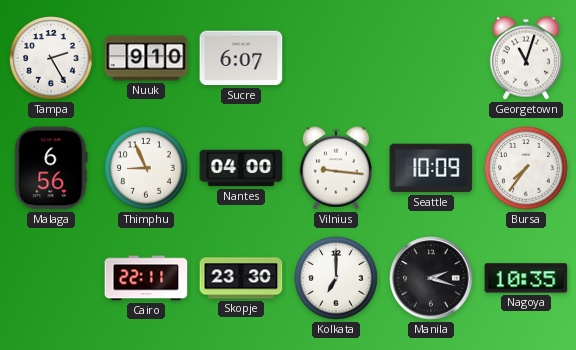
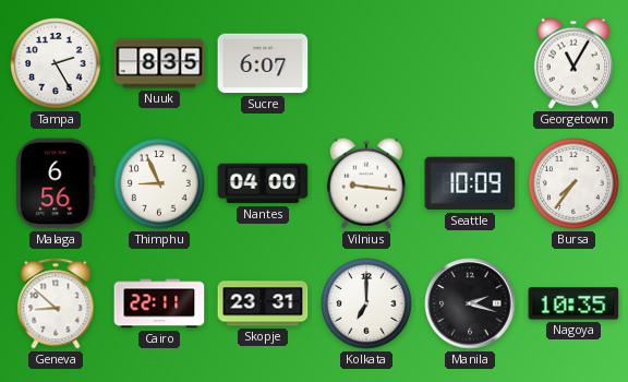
Nuuk: 9:10 -> 8:35
Georgetown: 11:03 -> 11:05
Geneva: none -> 8:52
Skopje: 23:30 -> 23:31
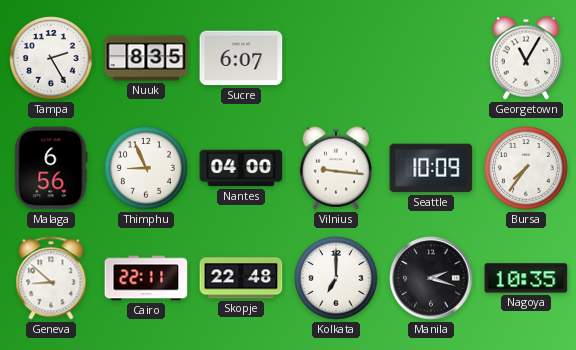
Skopje: 23:31 -> 22:48
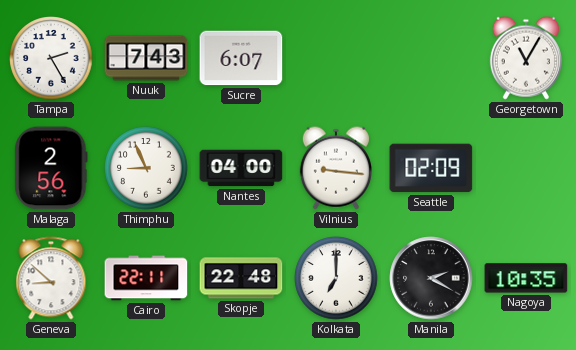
Nuuk: 8:35 -> 7:43
Malaga: 6:56 -> 2:56
Seattle: 10:09 -> 02:09
Bursa: 7:36 -> none
Manila: 2:18 -> 2:20
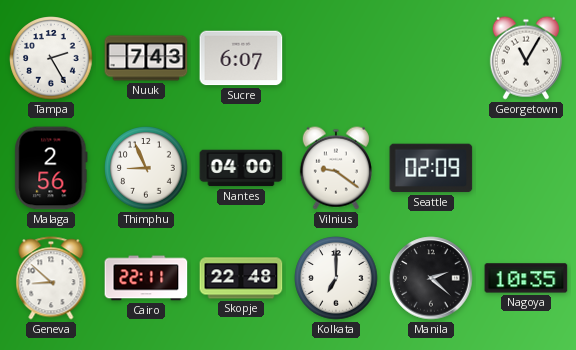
Vilnius: 9:16 -> 9:21
Manila: 2:20 -> 2:22
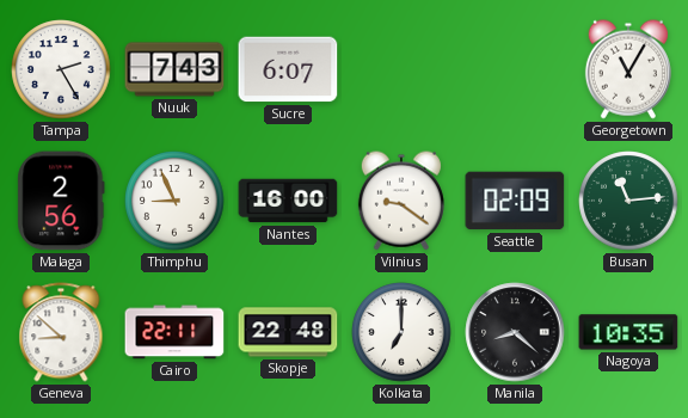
Nantes: 04:00 -> 16:00
Busan: none -> 11:14
Manila: 2:22 -> 8:22
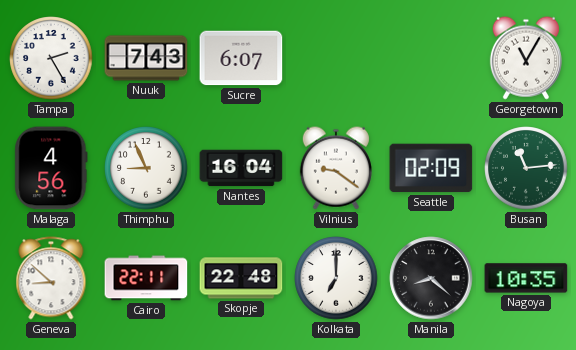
Malaga: 2:56 -> 4:56
Nantes: 16:00 -> 16:04
